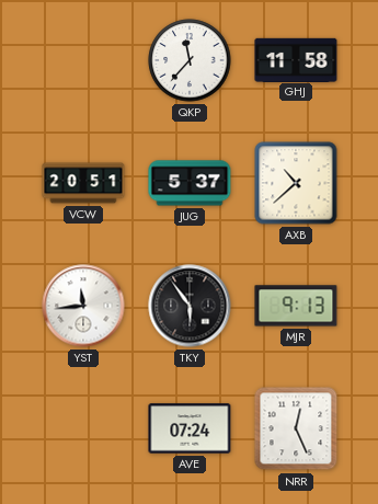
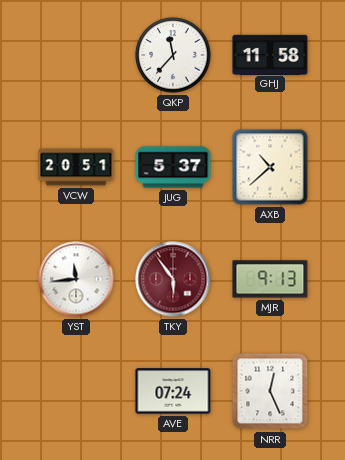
TKY dial: black -> burgundy
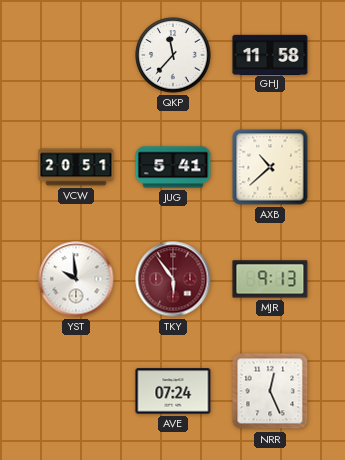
JUG: 5:37 -> 5:41
YST: 11:44 -> 9:59
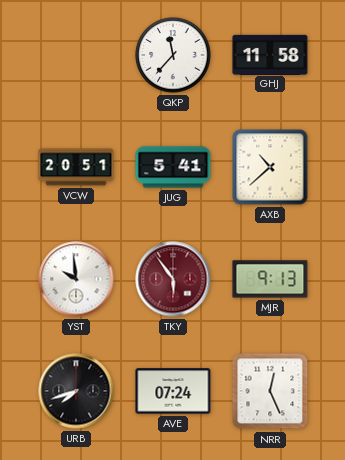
URB: none -> 7:42
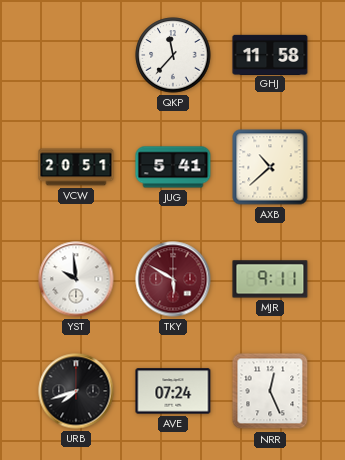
TKY: 5:54 -> 5:50
MJR: 9:13 -> 9:11
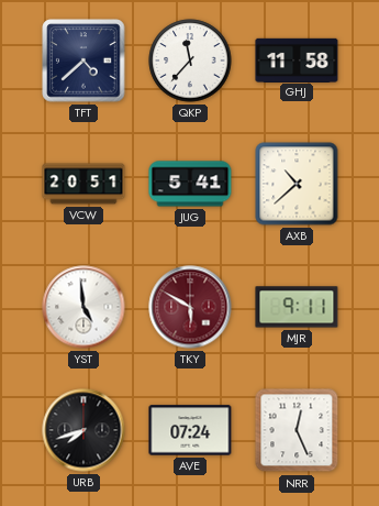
TFT: none -> 4:38
YST: 9:59 -> 4:59
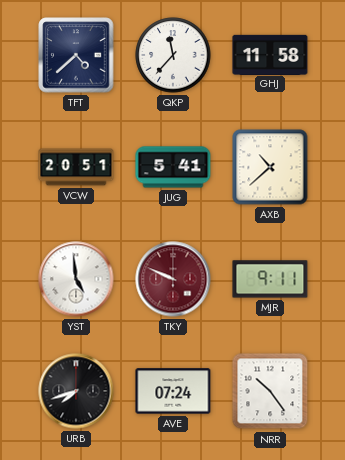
TKY: 5:50 -> 9:49
NRR: 12:26 -> 10:24
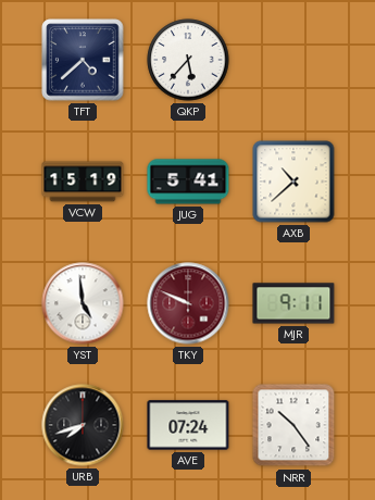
QKP: 11:37 -> 5:37
GHJ: 11:58 -> none
VCW: 20:51 -> 15:19
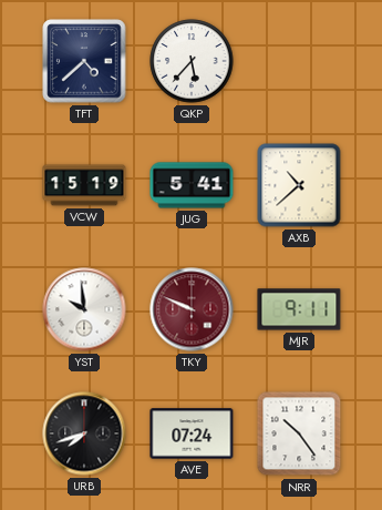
YST: 4:59 -> 9:59
